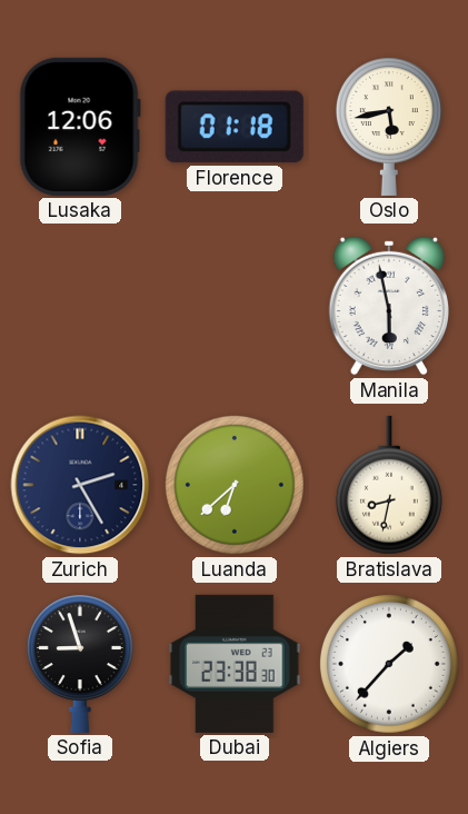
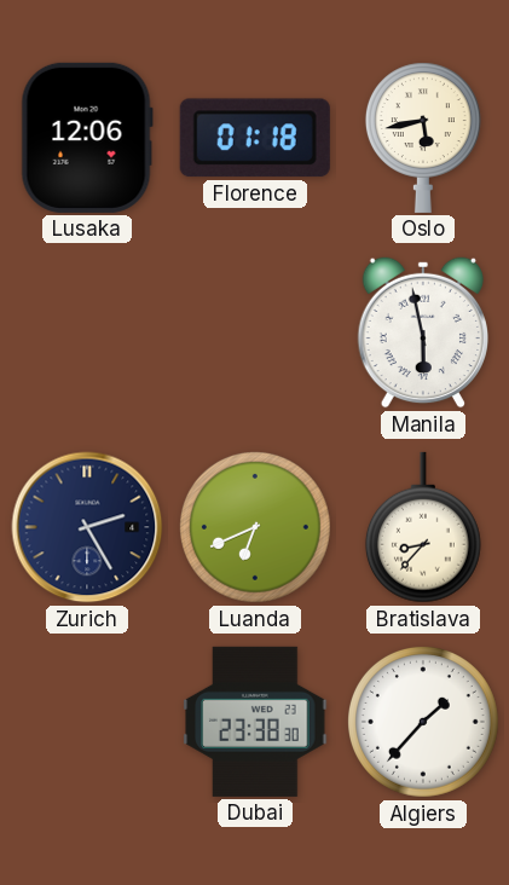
Luanda: 6:38 -> 6:41
Bratislava: 8:32 -> 8:37
Sofia: 8:57 -> none
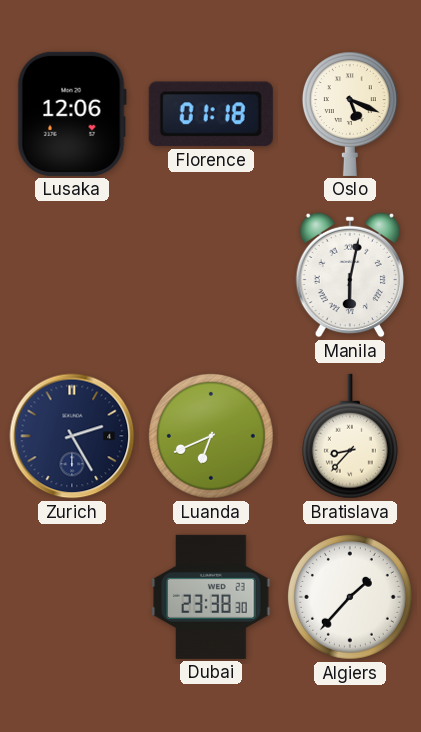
Oslo: 5:43 -> 5:19
Manila: 5:58 -> 6:02
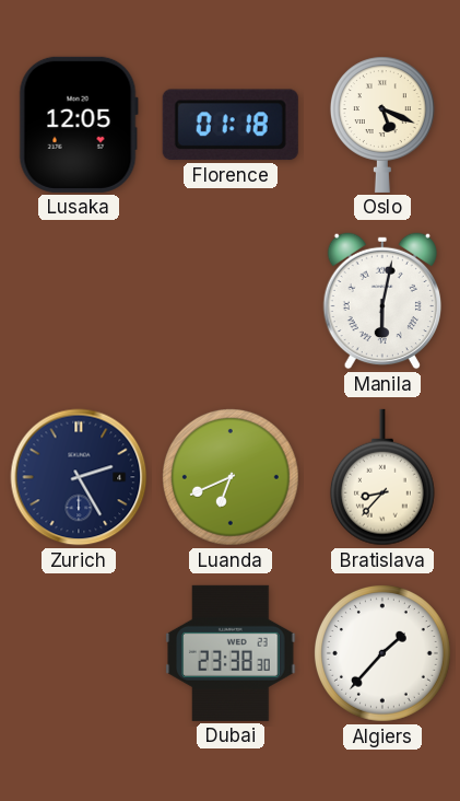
Lusaka: 12:06 -> 12:05
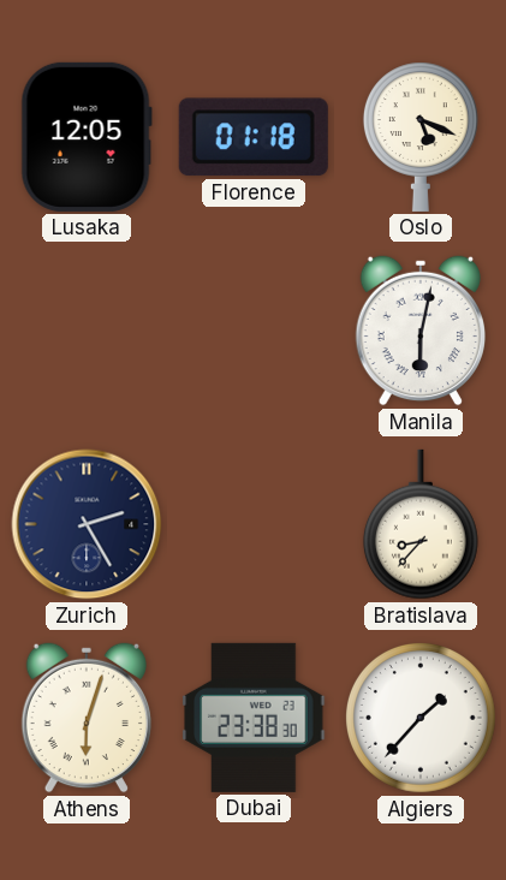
Luanda: 6:41 -> none
Athens: none -> 6:03
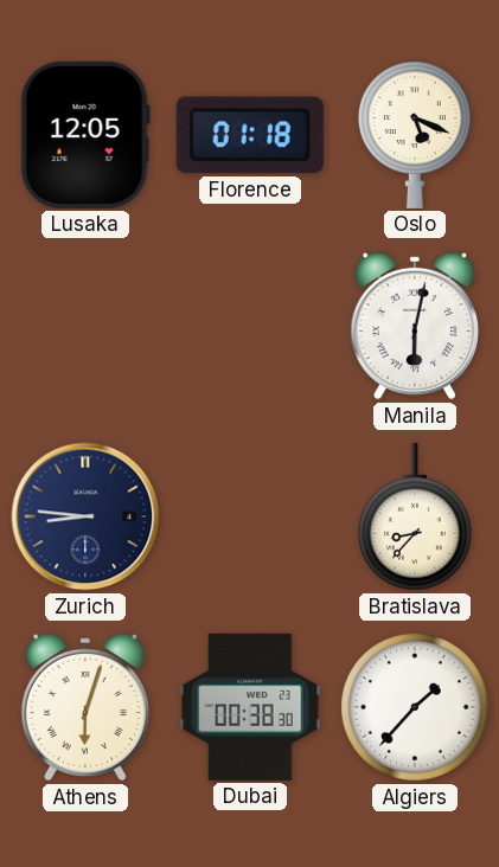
Zurich: 2:25 -> 8:46
Dubai: 23:38 -> 00:38
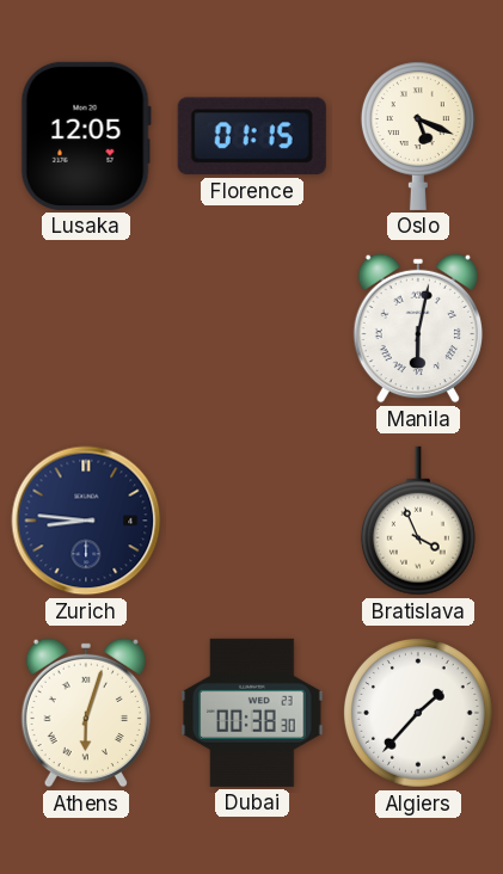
Florence: 01:18 -> 01:15
Bratislava: 8:37 -> 3:56
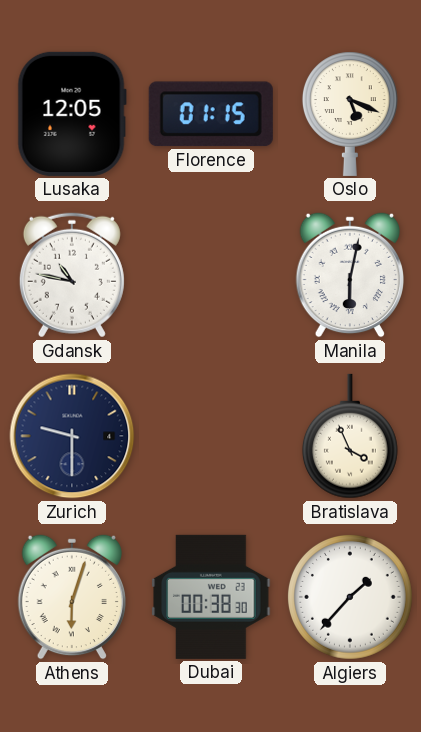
Gdansk: none -> 10:47
Zurich: 8:46 -> 9:30
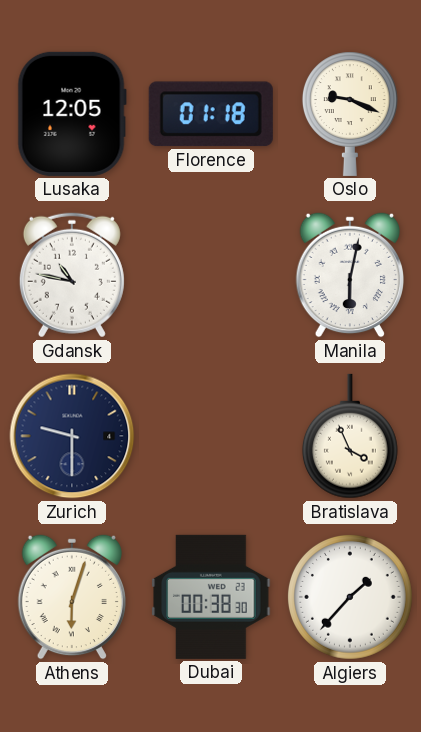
Florence: 01:15 -> 01:18
Oslo: 5:19 -> 9:19
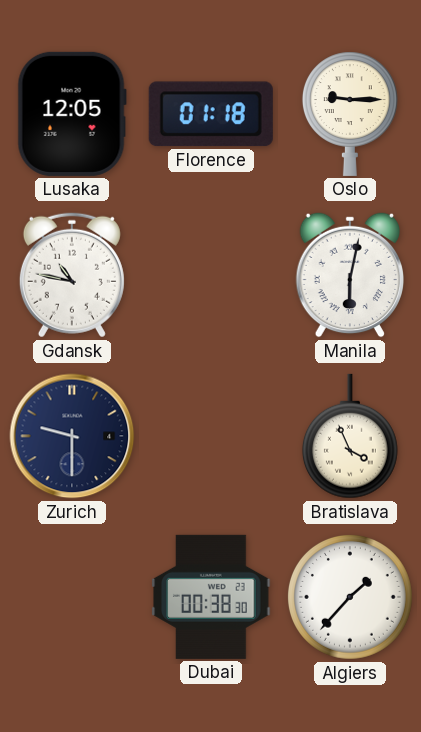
Oslo: 9:19 -> 9:15
Athens: 6:03 -> none
